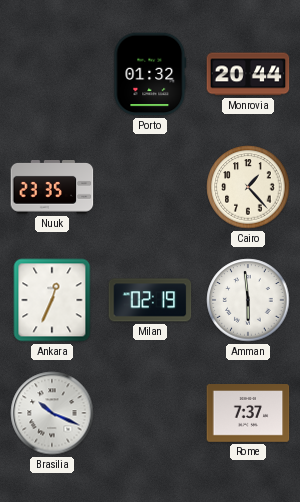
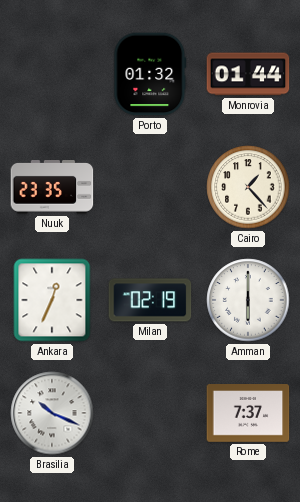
Monrovia: 20:44 -> 01:44
Amman: 5:59 -> 6:00
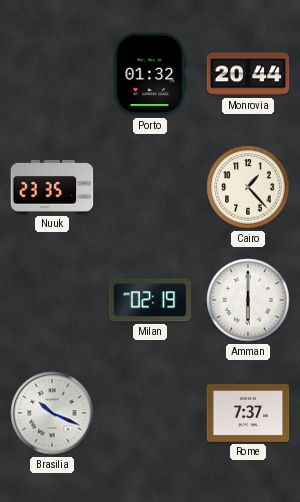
Monrovia: 01:44 -> 20:44
Ankara: 12:34 -> none
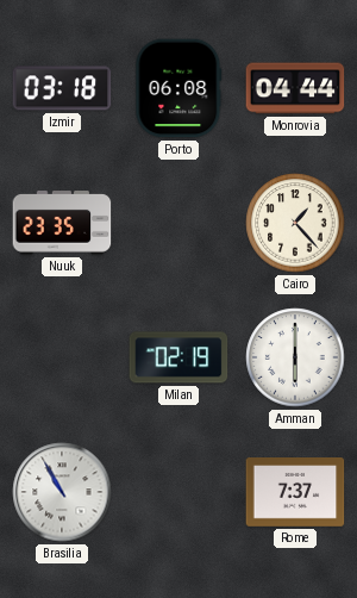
Izmir: none -> 03:18
Porto: 01:32 -> 06:08
Monrovia: 20:44 -> 04:44
Brasilia: 10:19 -> 10:55
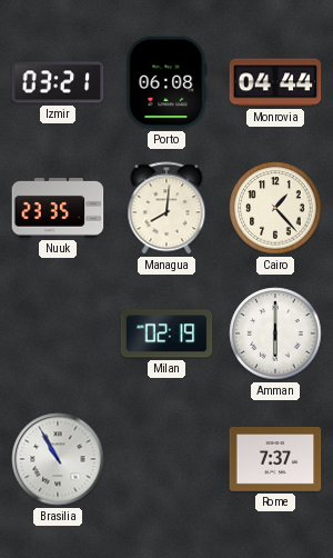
Izmir: 03:18 -> 03:21
Managua: none -> 8:01
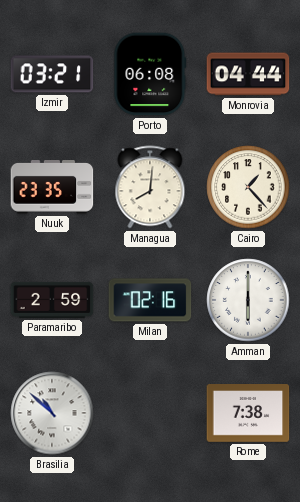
Paramaribo: none -> 2:59
Milan: 02:19 -> 02:16
Brasilia: 10:55 -> 10:52
Rome: 7:37 -> 7:38
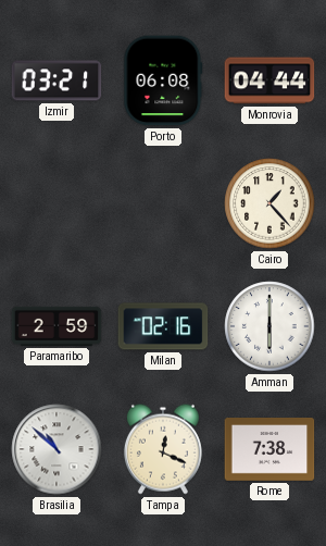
Nuuk: 23:35 -> none
Managua: 8:01 -> none
Tampa: none -> 12:19
